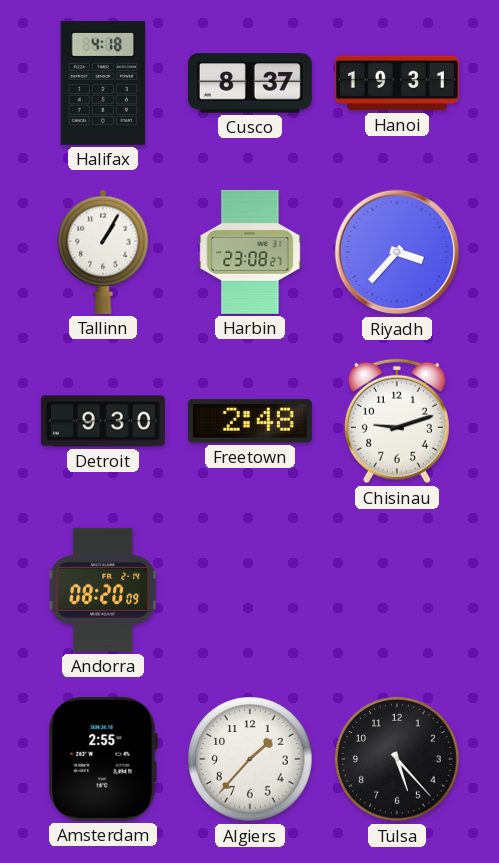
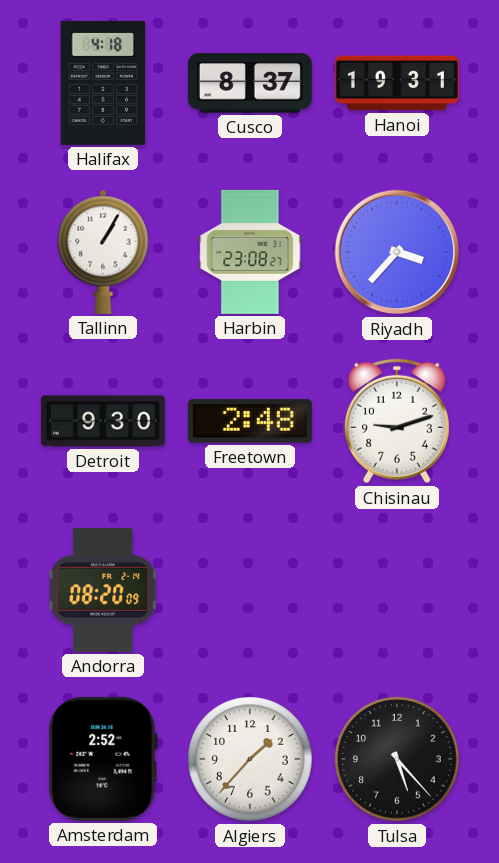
Amsterdam: 2:55 -> 2:52
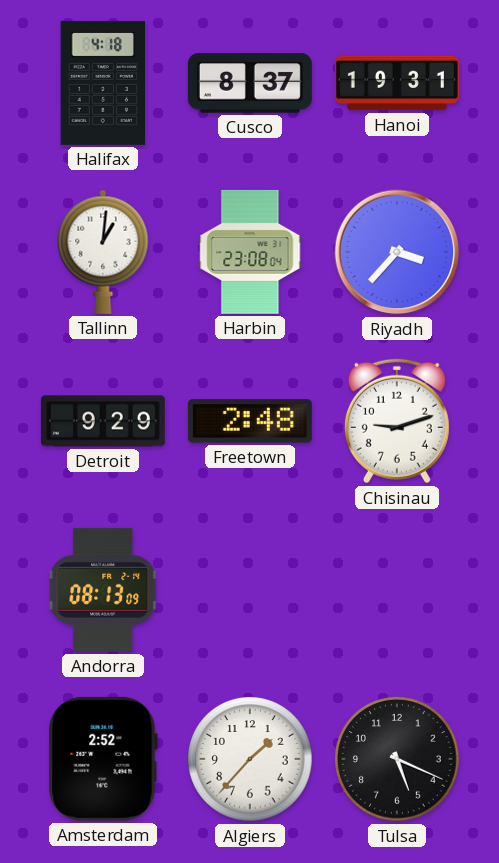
Tallinn: 1:05 -> 1:01
Harbin: 23:08:27 -> 23:08:04
Detroit: 9:30 -> 9:29
Andorra: 08:20 -> 08:13
Tulsa: 5:23 -> 5:19
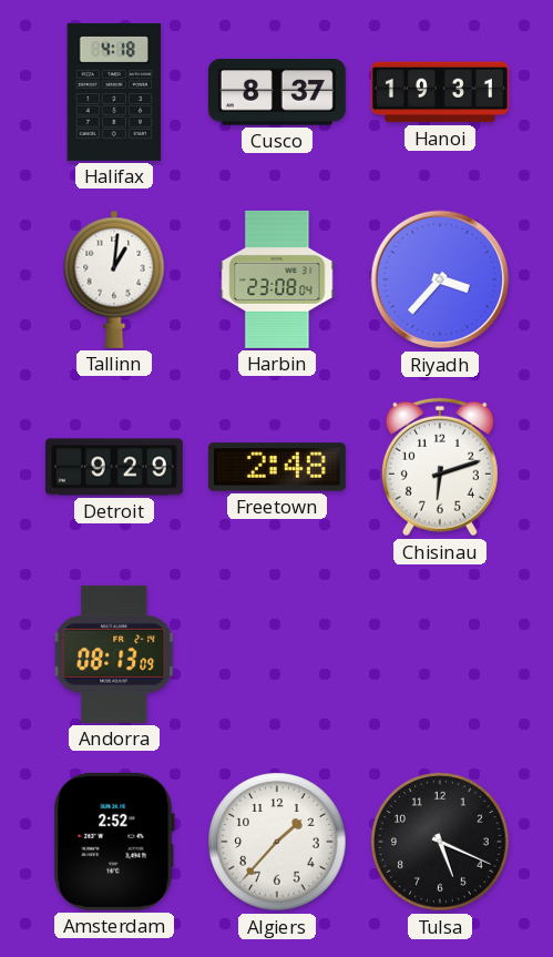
Chisinau: 9:12 -> 6:12
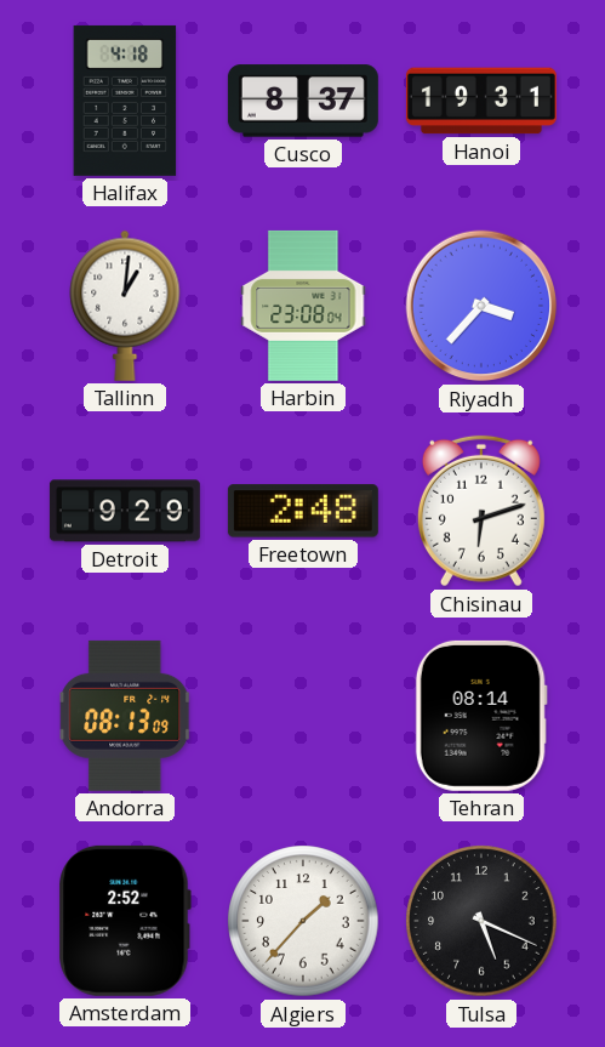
Tehran: none -> 08:14
